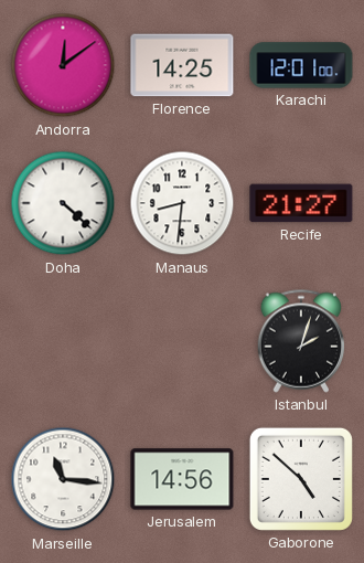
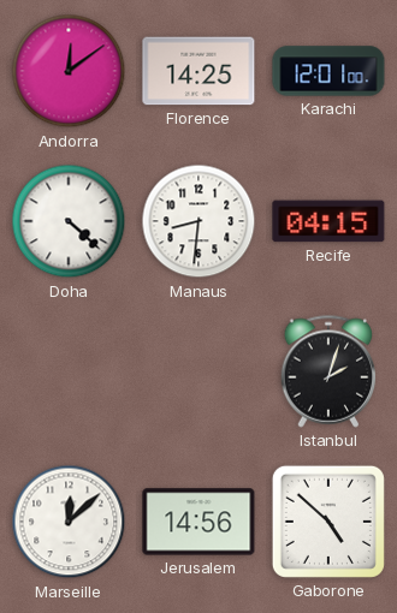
Recife: 21:27 -> 04:15
Marseille: 11:16 -> 12:08
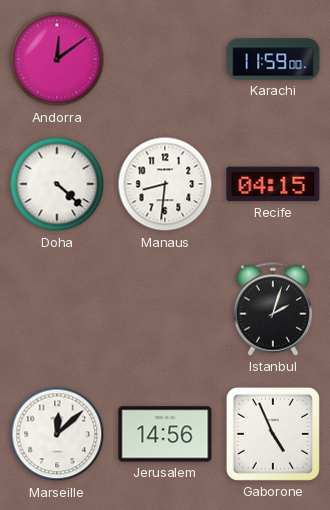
Florence: 14:25 -> none
Karachi: 12:01 -> 11:59
Gaborone: 4:52 -> 4:56
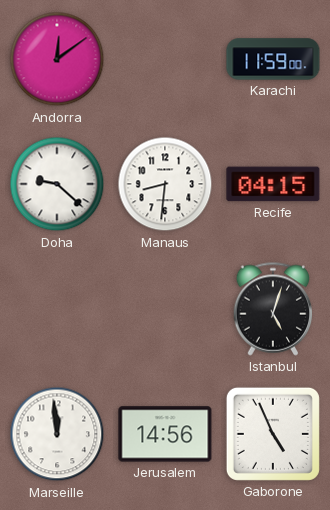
Doha: 4:22 -> 9:22
Istanbul: 2:03 -> 5:03
Marseille: 12:08 -> 11:59
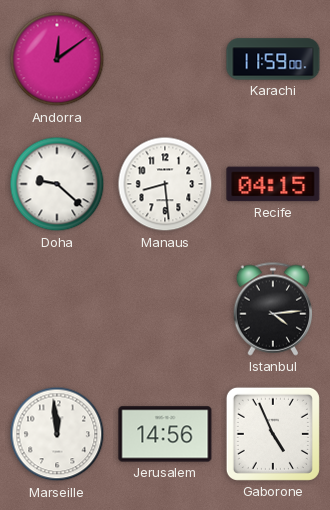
Manaus: 8:31 -> 8:29
Istanbul: 5:03 -> 4:14
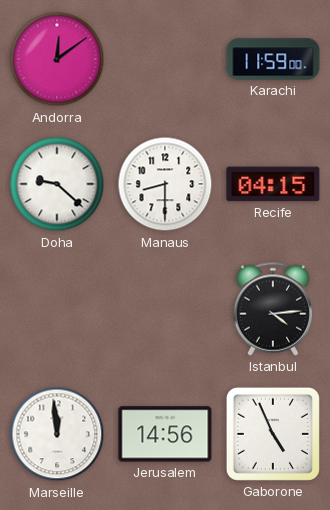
Manaus: 8:29 -> 8:30
